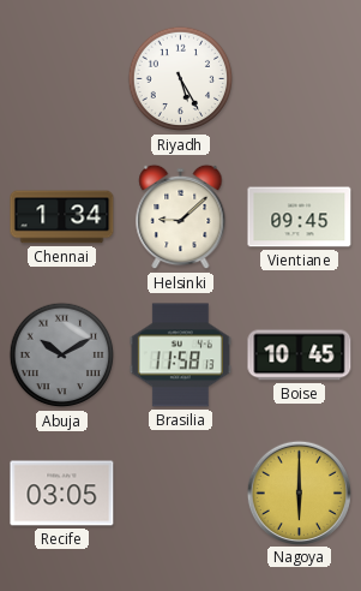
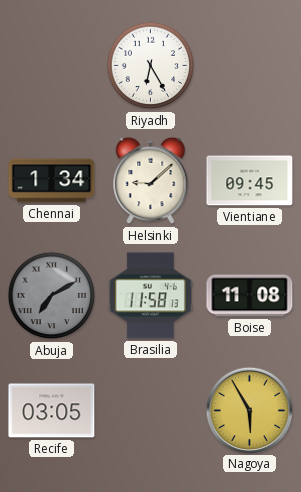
Riyadh: 5:25 -> 6:25
Abuja: 10:10 -> 7:10
Boise: 10:45 -> 11:08
Nagoya: 6:00 -> 5:55
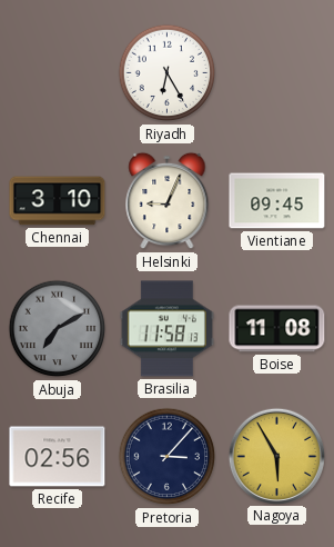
Chennai: 1:34 -> 3:10
Helsinki: 9:08 -> 9:04
Recife: 03:05 -> 02:56
Pretoria: none -> 3:07
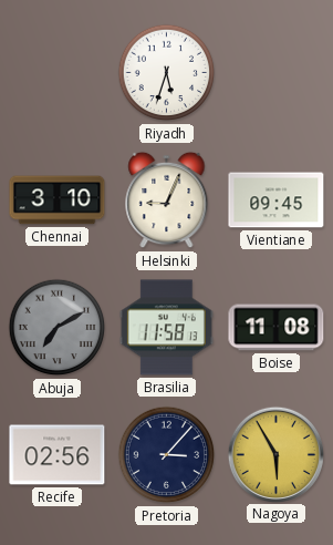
Riyadh: 6:25 -> 5:33
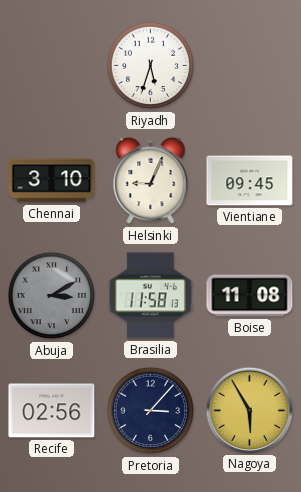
Abuja: 7:10 -> 3:10
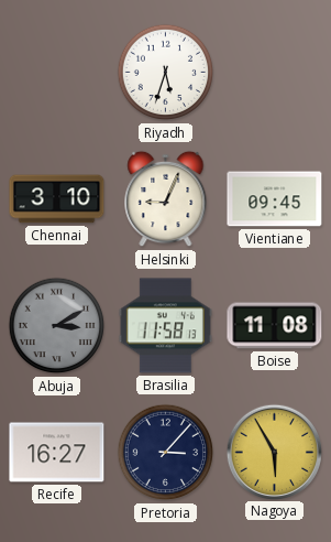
Recife: 02:56 -> 16:27
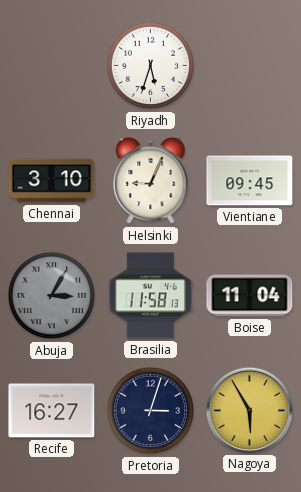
Abuja: 3:10 -> 3:05
Boise: 11:08 -> 11:04
Pretoria: 3:07 -> 3:03
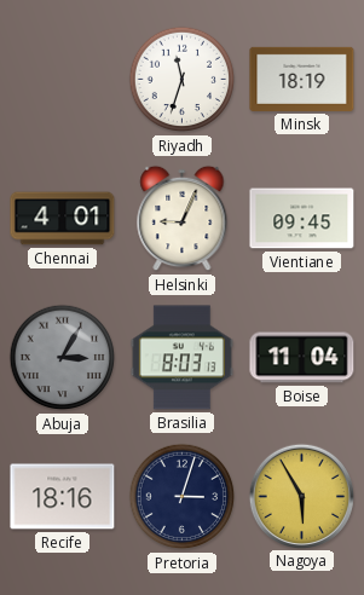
Riyadh: 5:33 -> 11:33
Minsk: none -> 18:19
Chennai: 3:10 -> 4:01
Brasilia: 11:58 -> 8:03
Recife: 16:27 -> 18:16
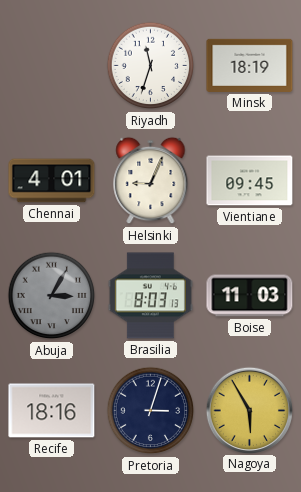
Boise: 11:04 -> 11:03
